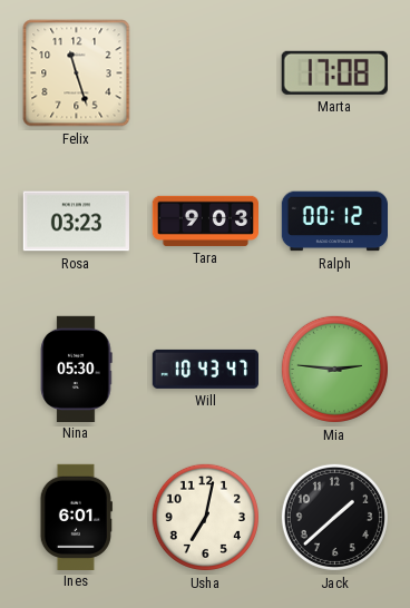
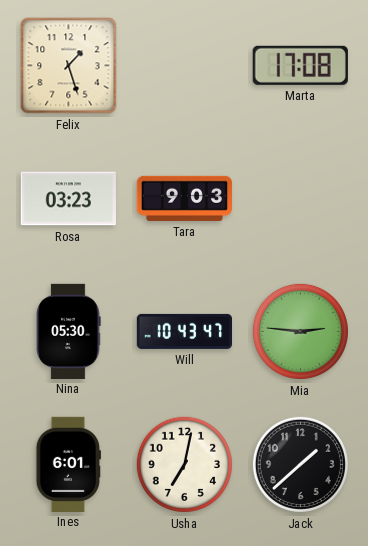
Felix: 11:27 -> 1:27
Ralph: 00:12 -> none
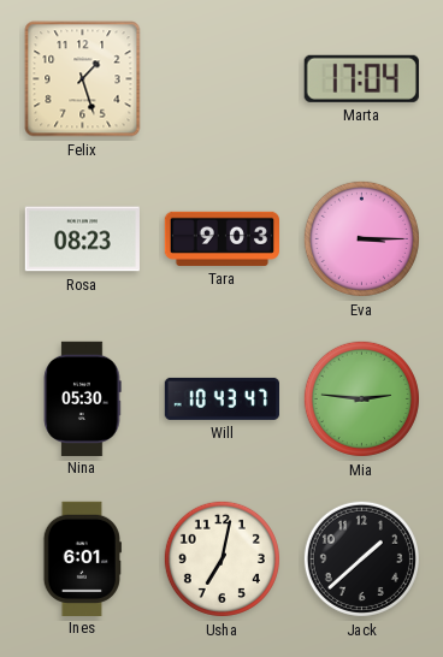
Marta: 17:08 -> 17:04
Rosa: 03:23 -> 08:23
Eva: none -> 3:15
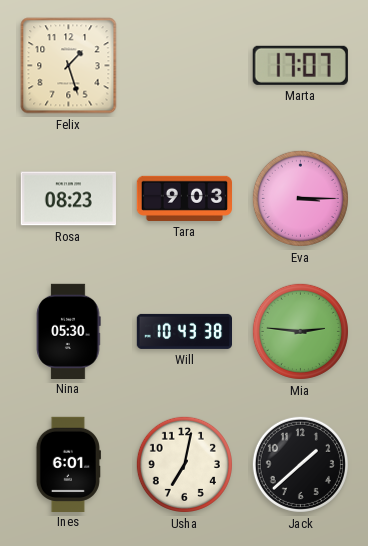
Marta: 17:04 -> 17:07
Will: 10:43:47 -> 10:43:38
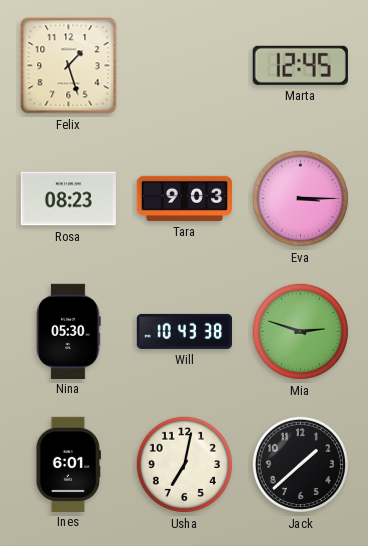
Marta: 17:07 -> 12:45
Mia: 2:46 -> 2:48
